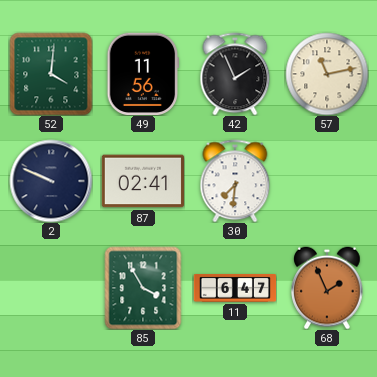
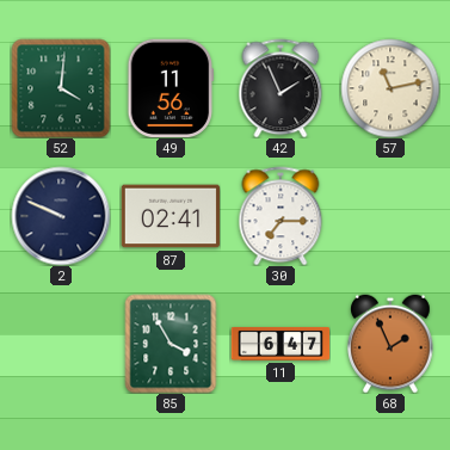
30: 7:31 -> 7:15
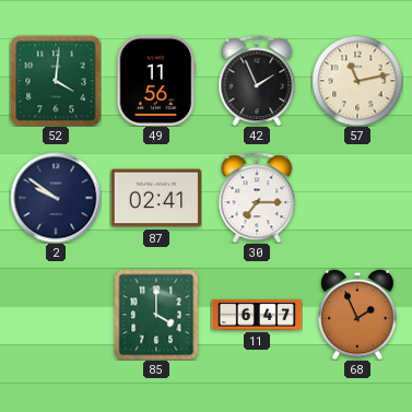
2: 9:49 -> 9:51
85: 3:55 -> 4:00
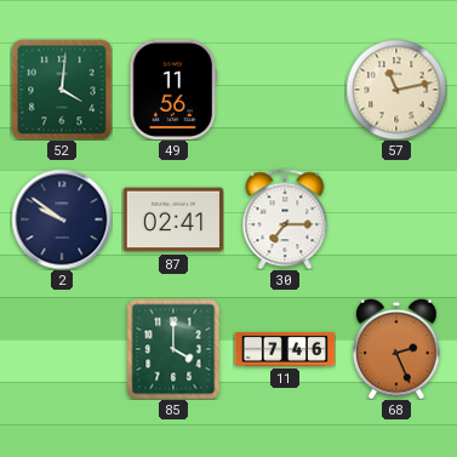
42: 1:56 -> none
11: 6:47 -> 7:46
68: 1:56 -> 2:26
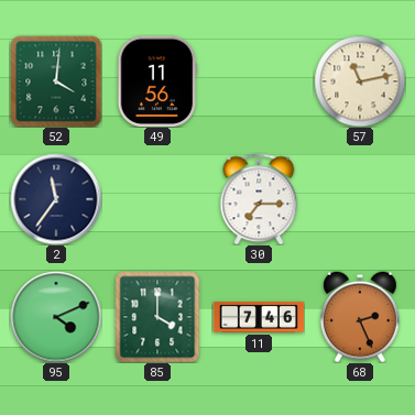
2: 9:51 -> 11:36
87: 02:41 -> none
95: none -> 4:11
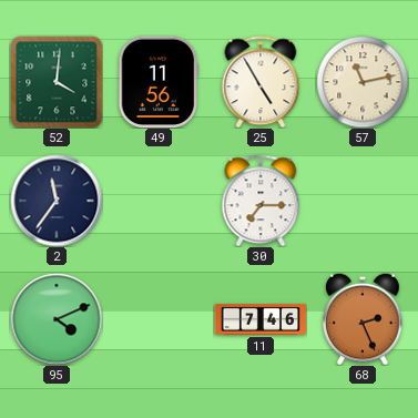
25: none -> 4:55
85: 4:00 -> none
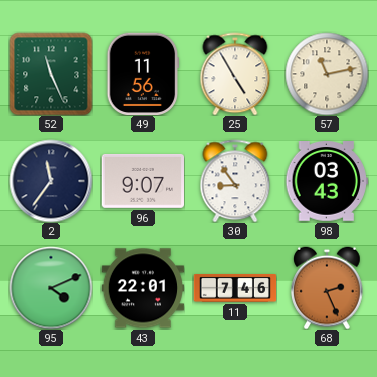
52: 4:01 -> 11:26
96: none -> 9:07
30: 7:15 -> 8:54
98: none -> 03:43
43: none -> 22:01
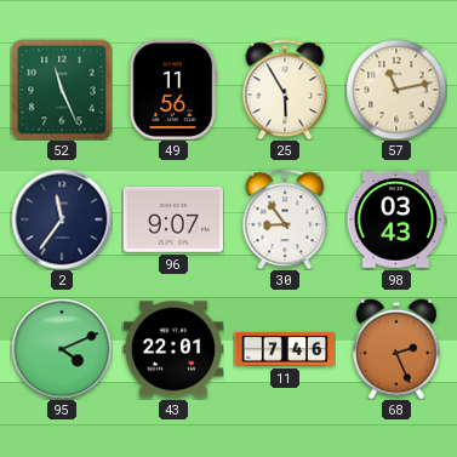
25: 4:55 -> 5:55
